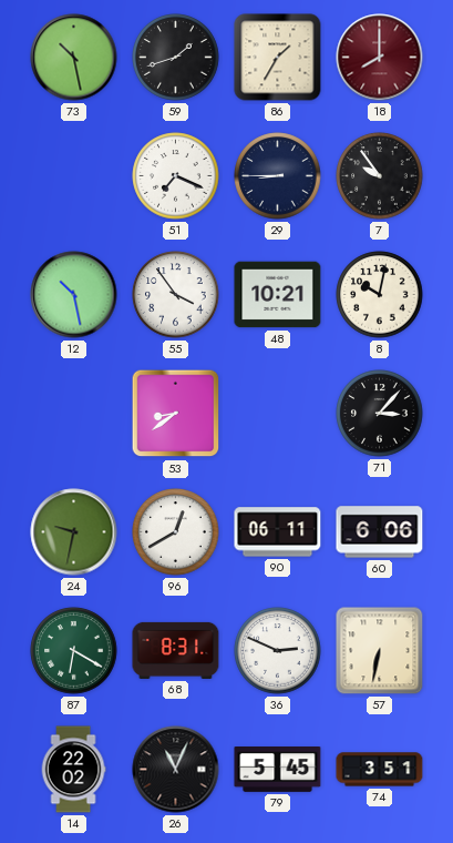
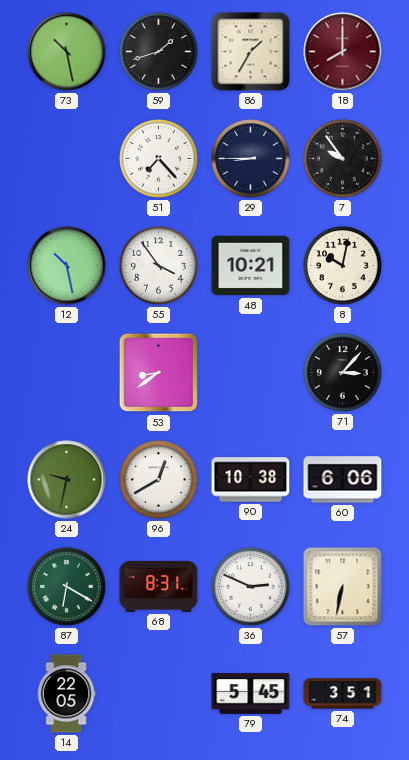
51: 7:19 -> 7:23
90: 06:11 -> 10:38
14: 22:02 -> 22:05
26: 11:04 -> none
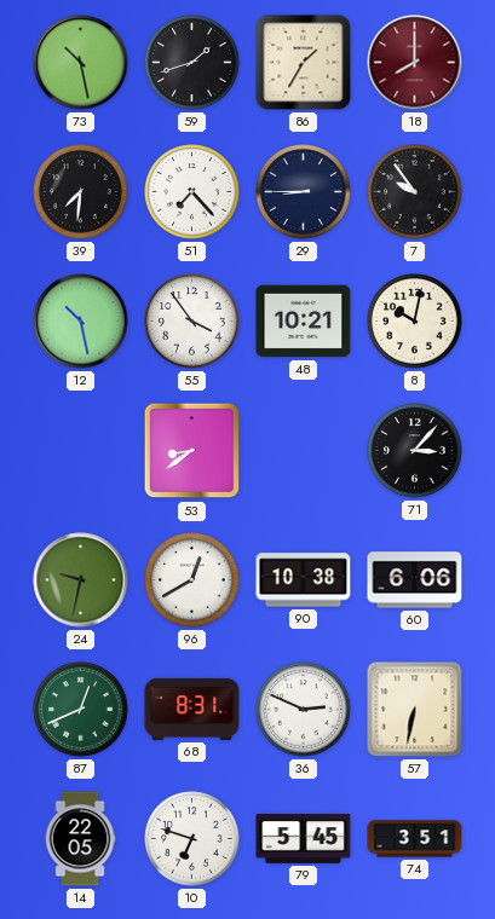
39: none -> 7:31
87: 6:20 -> 12:41
10: none -> 6:48
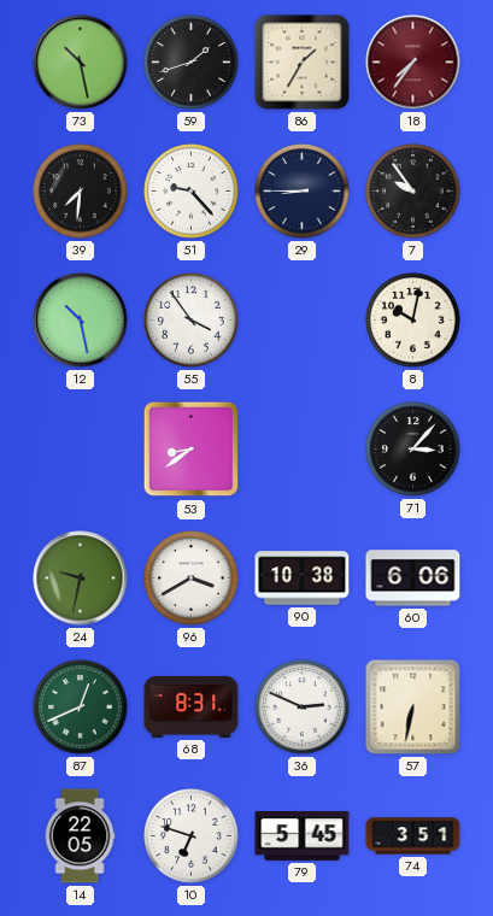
18: 8:00 -> 7:36
51: 7:23 -> 9:23
48: 10:21 -> none
96: 12:40 -> 3:40
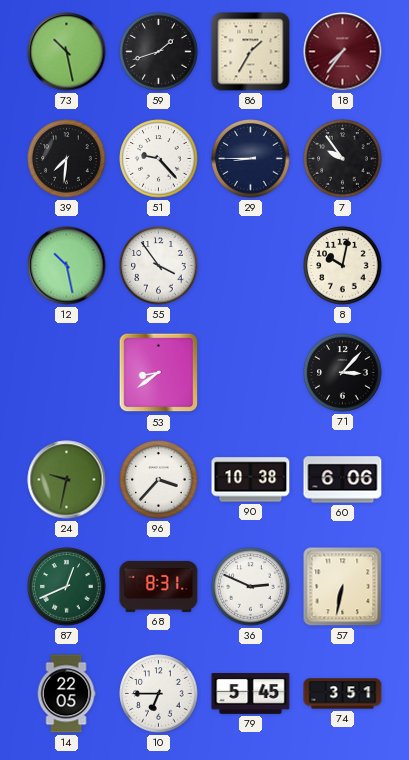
96: 3:40 -> 3:37
10: 6:48 -> 6:45
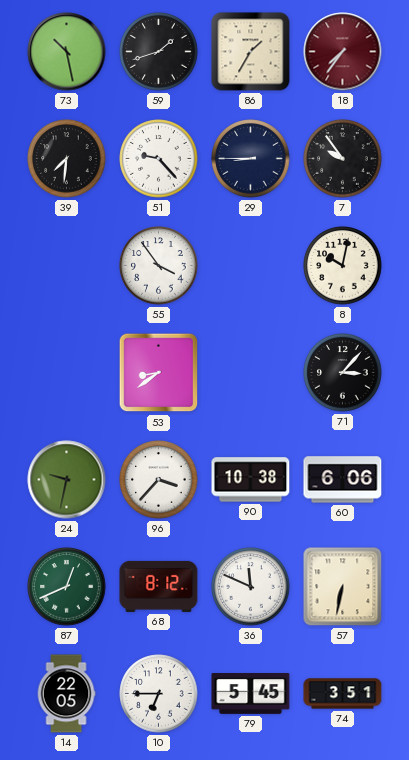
12: 10:28 -> none
68: 8:31 -> 8:12
36: 2:49 -> 11:49
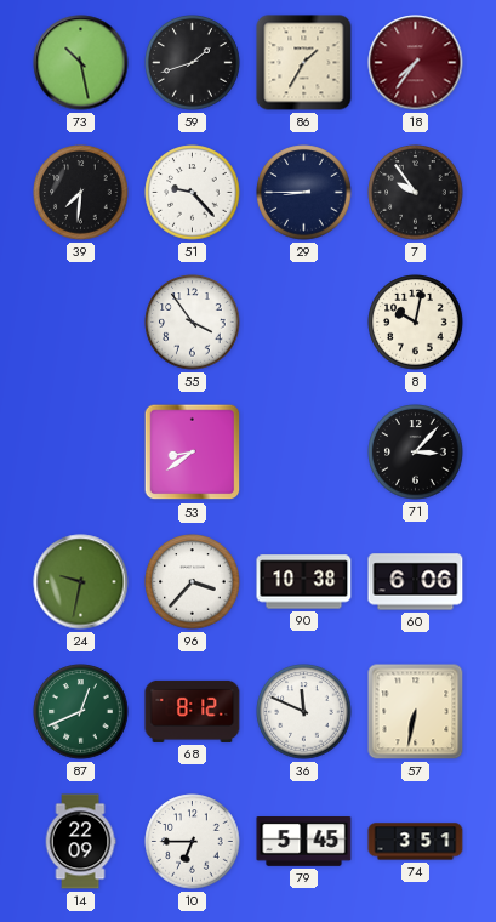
14: 22:05 -> 22:09
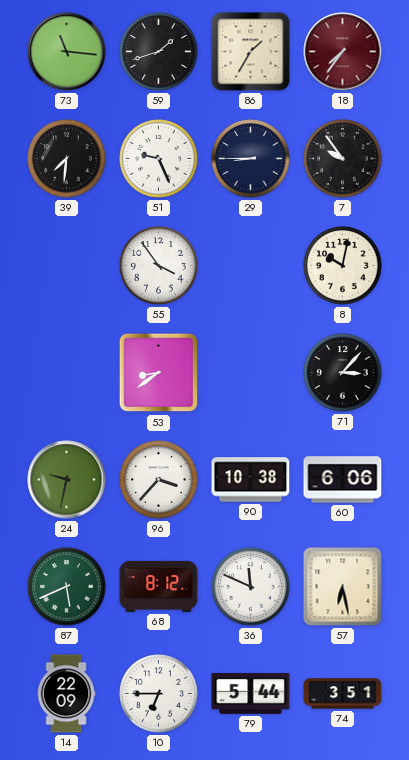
73: 10:28 -> 11:16
51: 9:23 -> 9:26
87: 12:41 -> 5:41
57: 6:32 -> 6:28
79: 5:45 -> 5:44
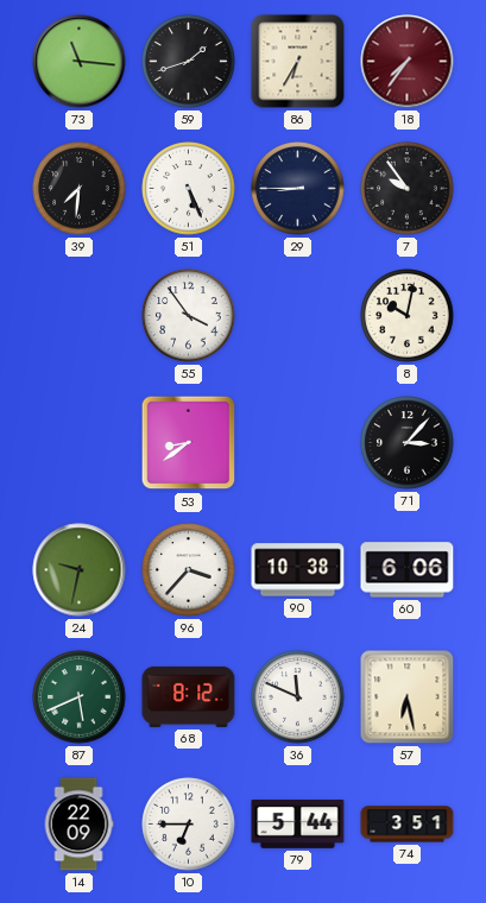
86: 1:35 -> 6:35
51: 9:26 -> 5:26
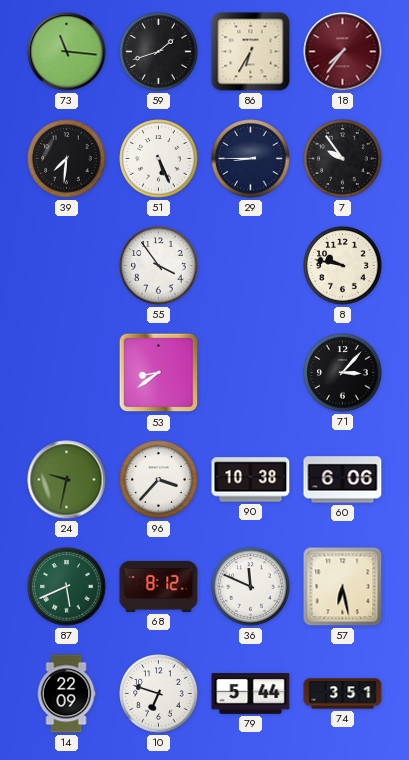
8: 10:02 -> 9:47
10: 6:45 -> 6:48
